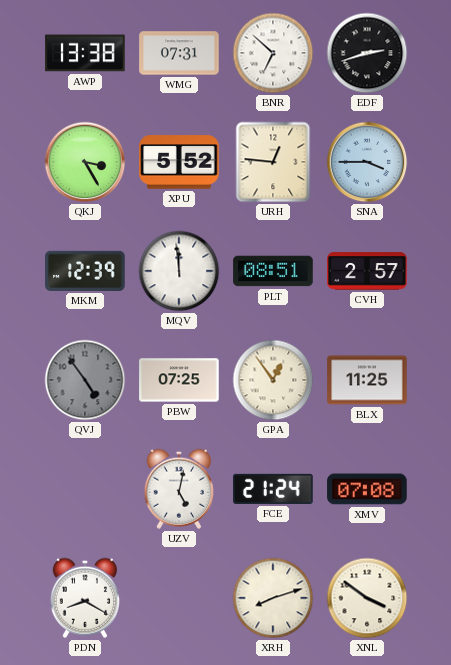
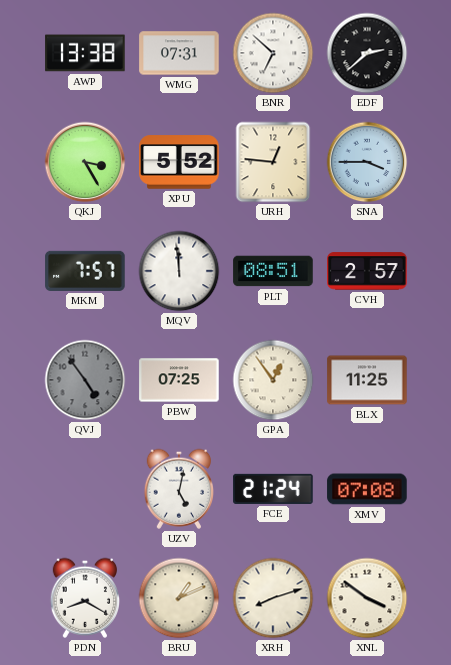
EDF: 2:42 -> 2:38
MKM: 12:39 -> 7:57
BRU: none -> 1:11
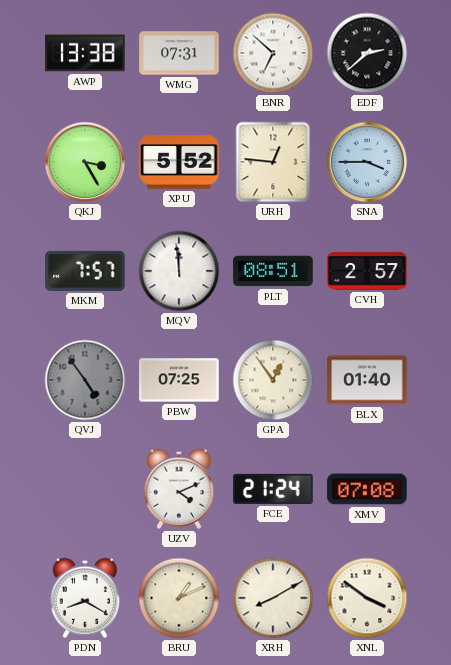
BLX: 11:25 -> 01:40
UZV: 5:02 -> 4:11
XRH: 8:12 -> 8:10
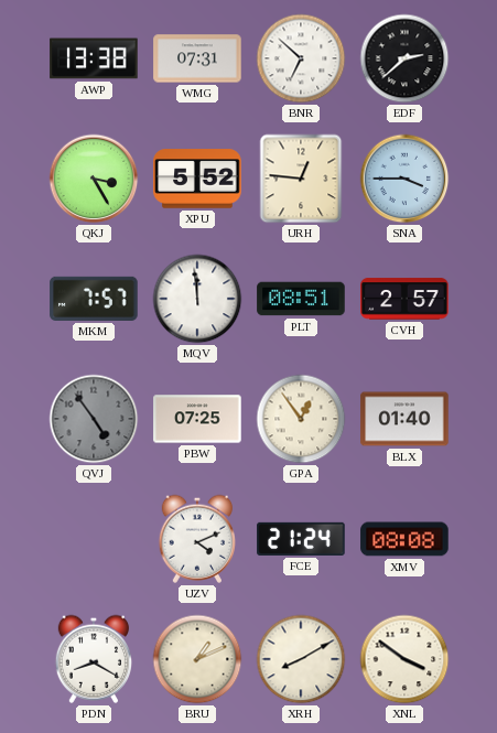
XMV: 07:08 -> 08:08
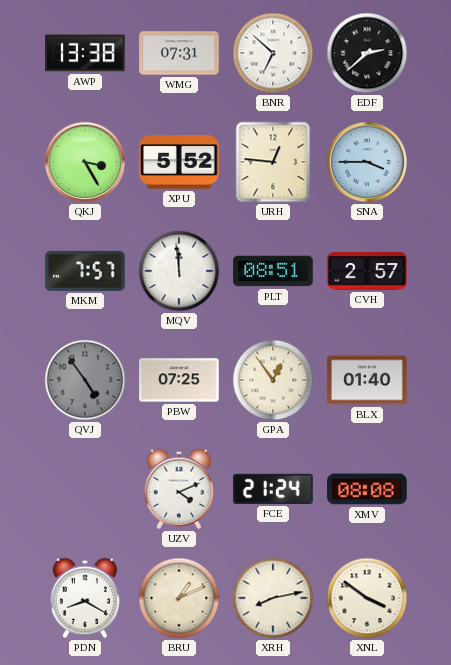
XRH: 8:10 -> 8:13
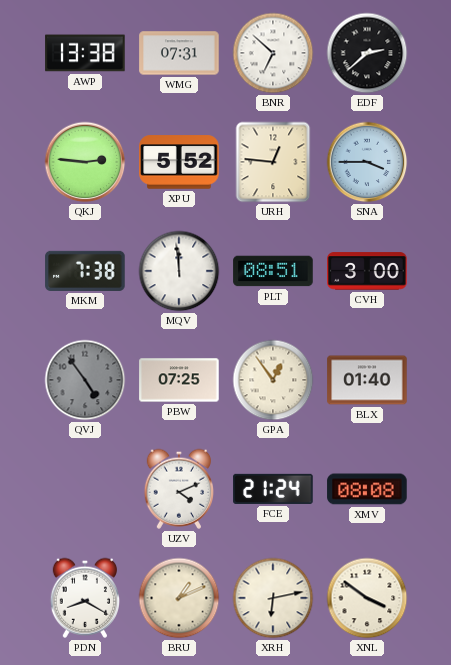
QKJ: 3:25 -> 2:46
MKM: 7:57 -> 7:38
CVH: 2:57 -> 3:00
XRH: 8:13 -> 6:13
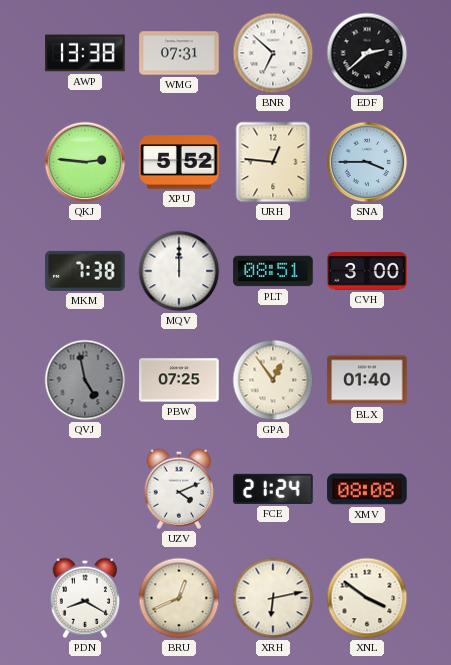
MQV: 11:59 -> 12:00
QVJ: 4:54 -> 4:58
BRU: 1:11 -> 12:41
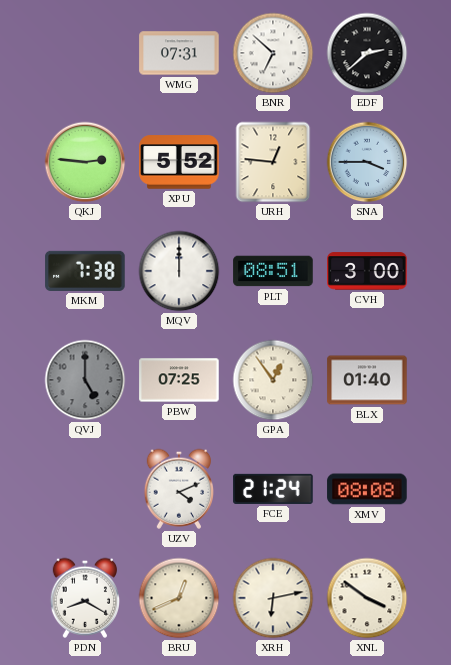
AWP: 13:38 -> none
QVJ: 4:58 -> 5:00
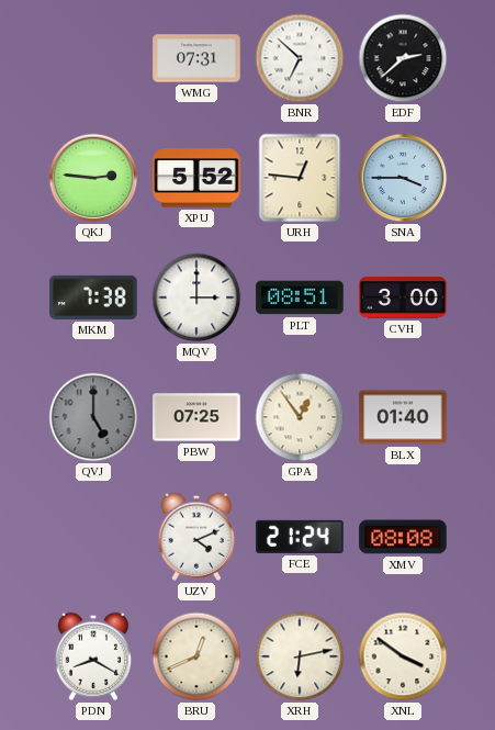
MQV: 12:00 -> 3:00
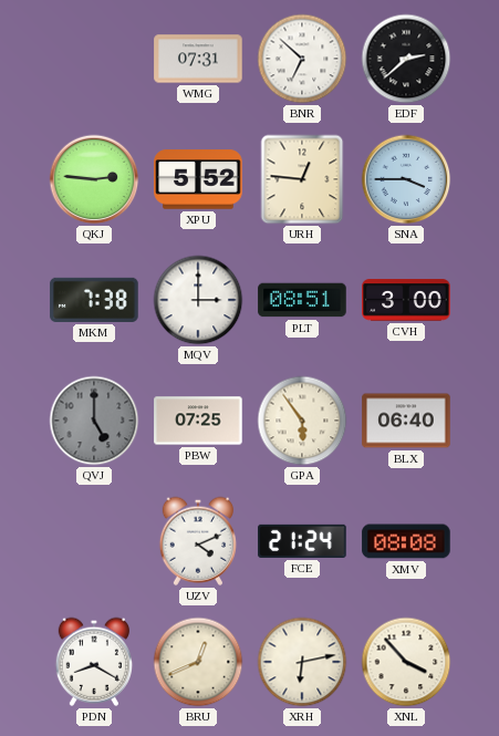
GPA: 12:54 -> 5:54
BLX: 01:40 -> 06:40
XNL: 3:51 -> 3:53
